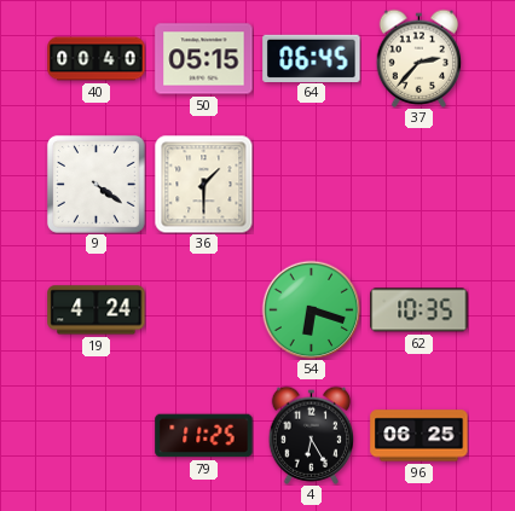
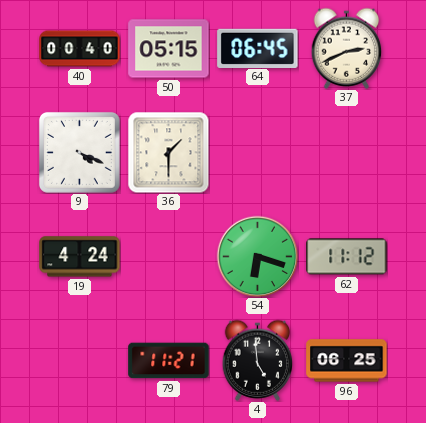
37: 2:37 -> 2:41
9: 4:21 -> 4:19
62: 10:35 -> 11:12
79: 11:25 -> 11:21
4: 6:25 -> 4:59
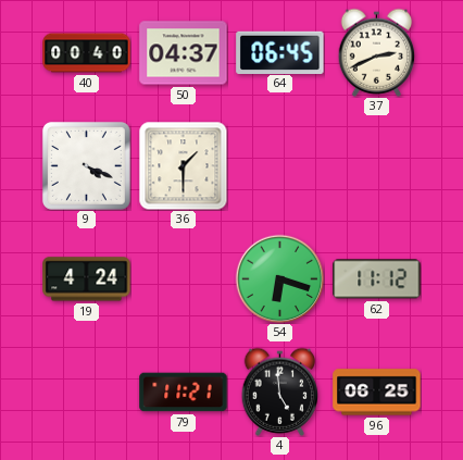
50: 05:15 -> 04:37
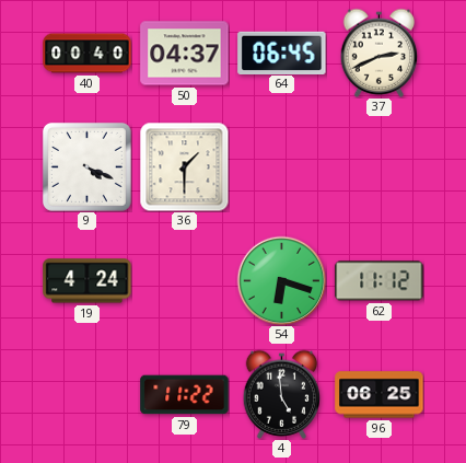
79: 11:21 -> 11:22
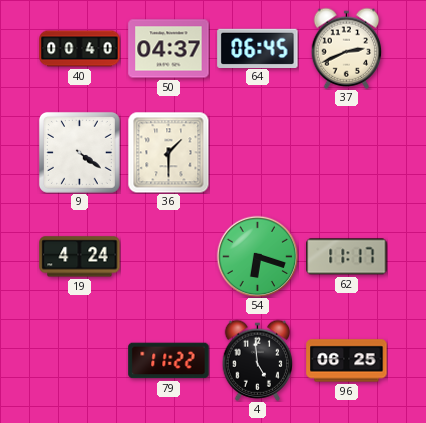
9: 4:19 -> 4:21
62: 11:12 -> 11:17
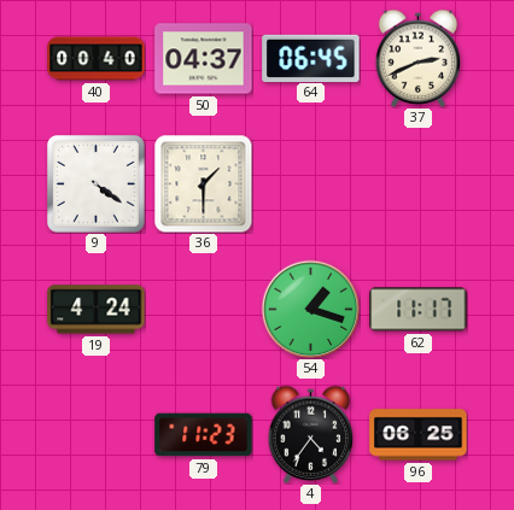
54: 6:18 -> 1:18
79: 11:22 -> 11:23
4: 4:59 -> 4:36
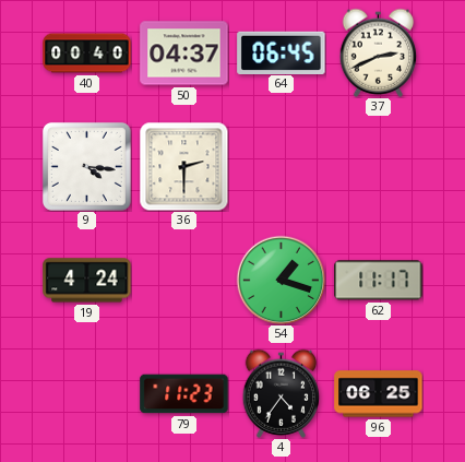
9: 4:21 -> 4:16
36: 1:30 -> 2:30
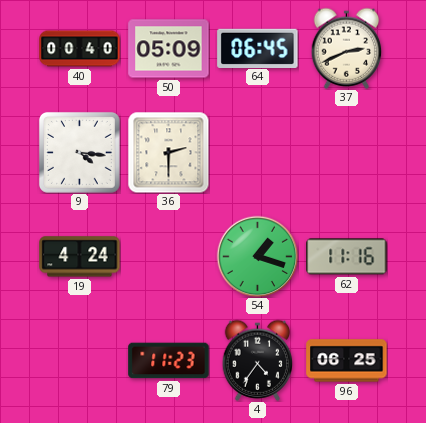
50: 04:37 -> 05:09
62: 11:17 -> 11:16
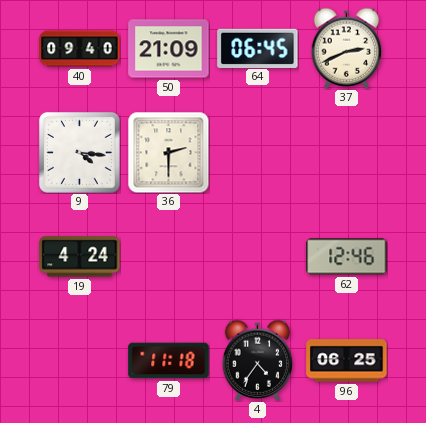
40: 00:40 -> 09:40
50: 05:09 -> 21:09
54: 1:18 -> none
62: 11:16 -> 12:46
79: 11:23 -> 11:18
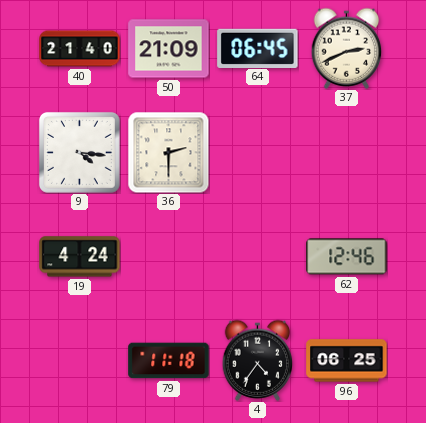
40: 09:40 -> 21:40
